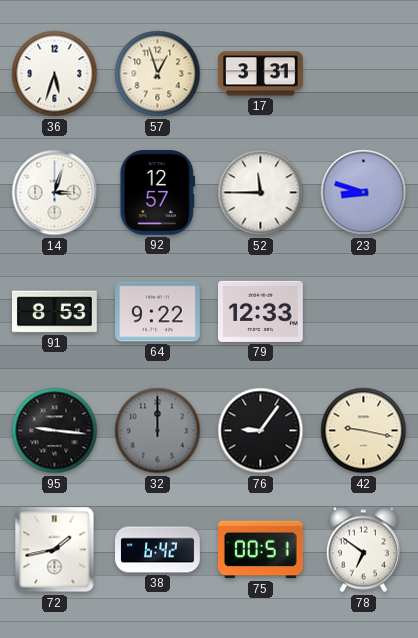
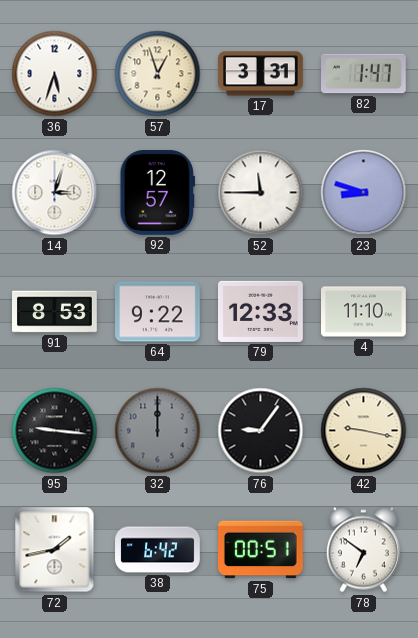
82: none -> 1:47
4: none -> 11:10
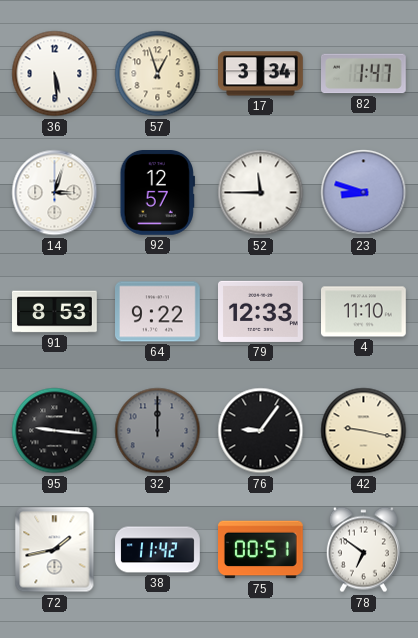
36: 5:33 -> 5:29
17: 3:31 -> 3:34
38: 6:42 -> 11:42
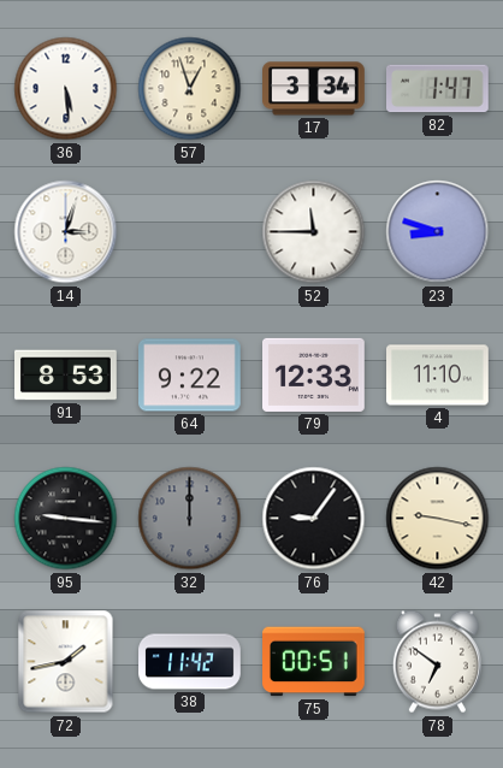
92: 12:57 -> none
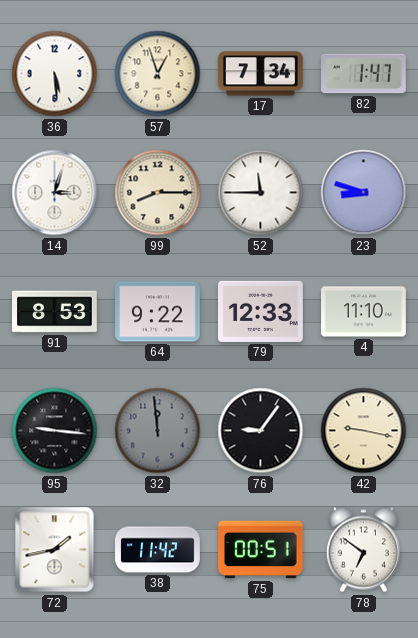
17: 3:34 -> 7:34
99: none -> 8:15
32: 12:00 -> 11:59
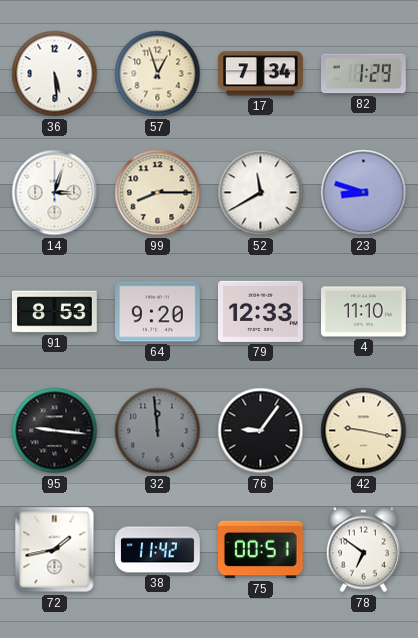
82: 1:47 -> 1:29
52: 11:45 -> 11:40
64: 9:22 -> 9:20
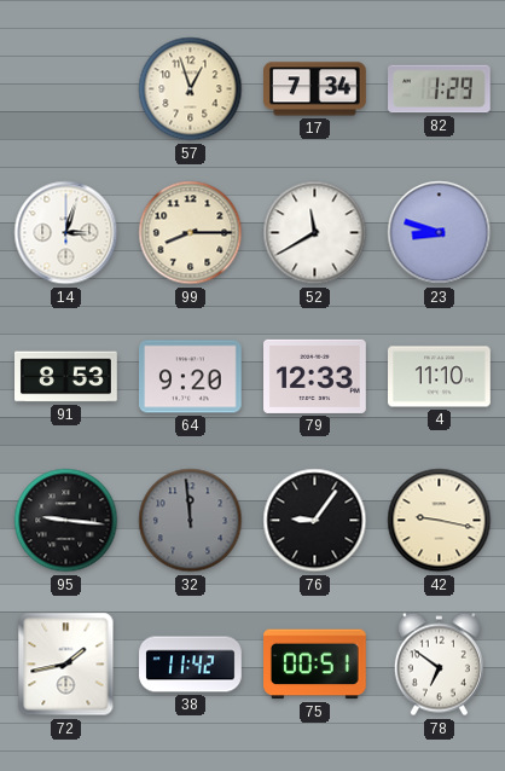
36: 5:29 -> none
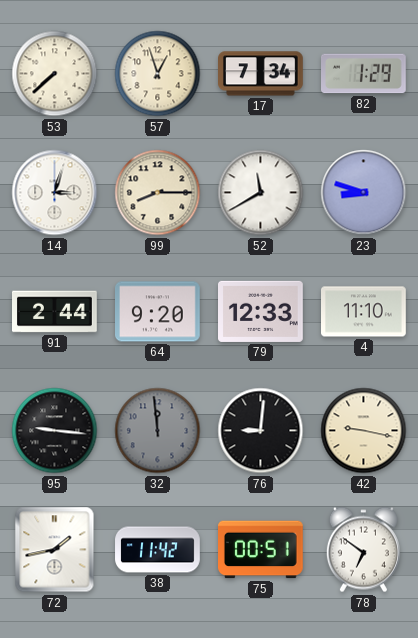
53: none -> 7:38
91: 8:53 -> 2:44
76: 9:06 -> 9:01
